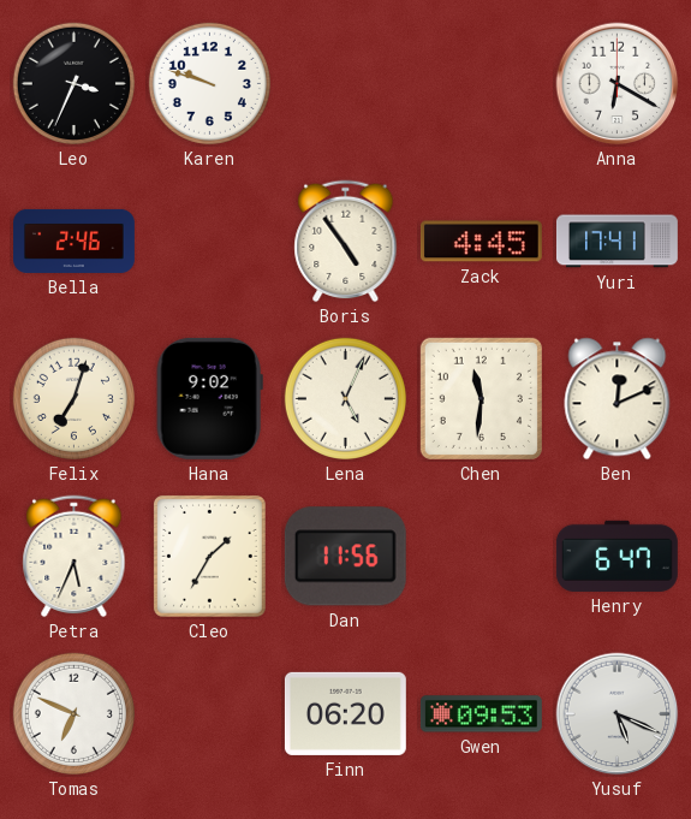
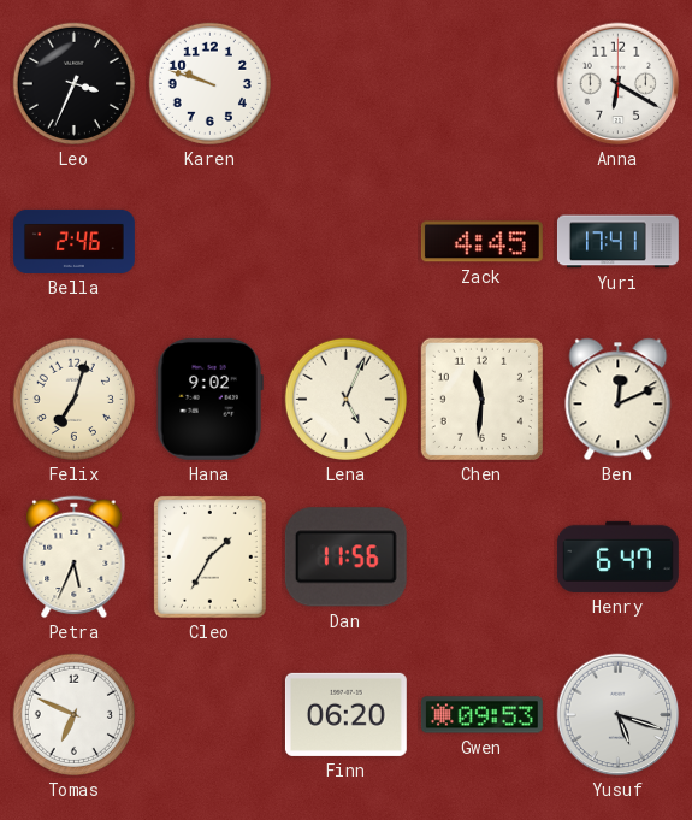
Boris: 4:54 -> none
Yusuf: 5:19 -> 5:18
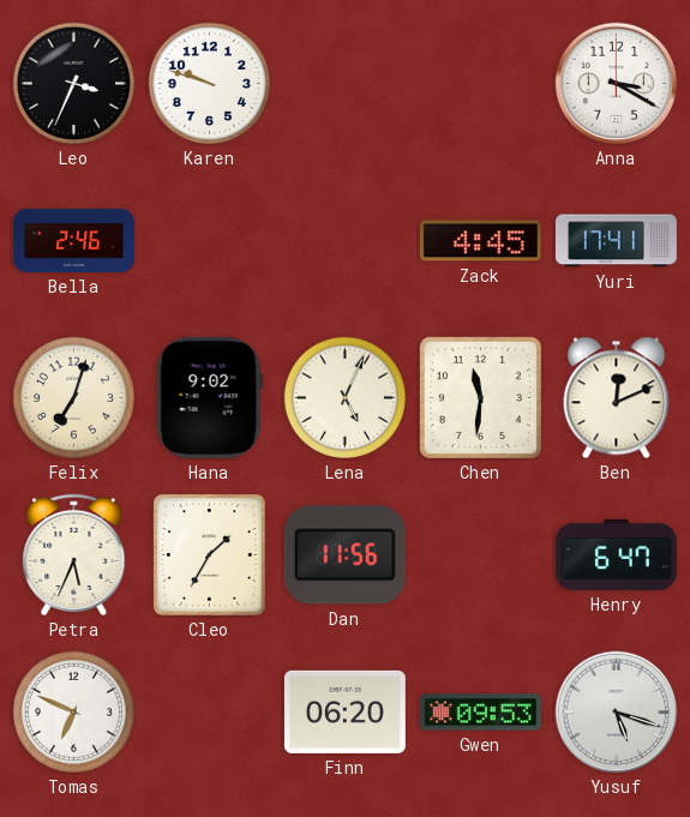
Anna: 6:20 -> 3:20
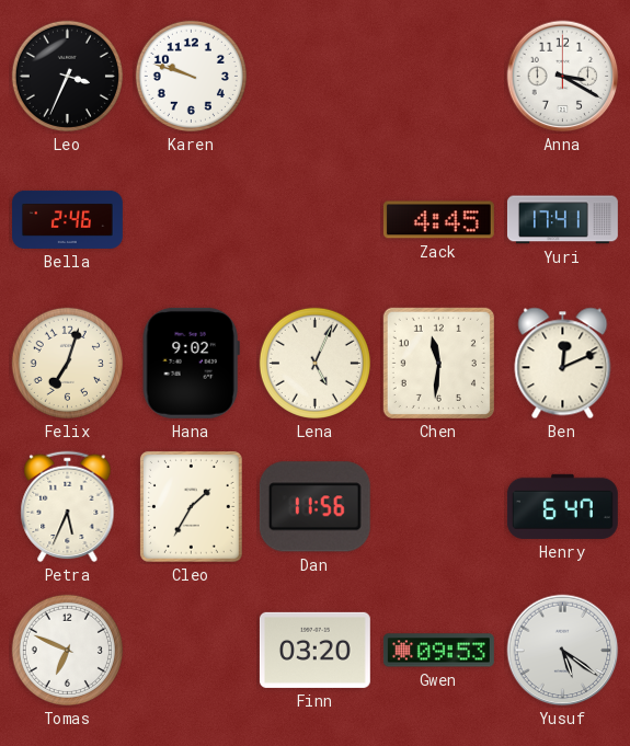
Finn: 06:20 -> 03:20
Yusuf: 5:18 -> 5:21
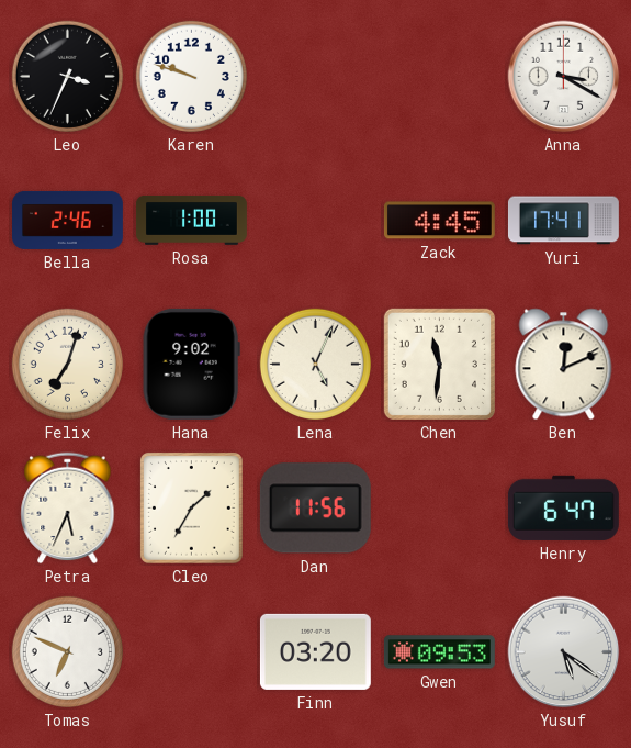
Rosa: none -> 1:00
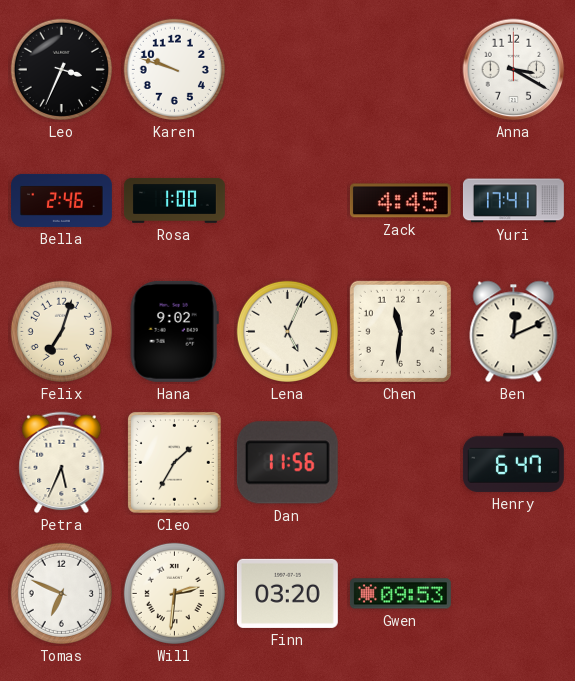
Will: none -> 2:31
Yusuf: 5:21 -> none
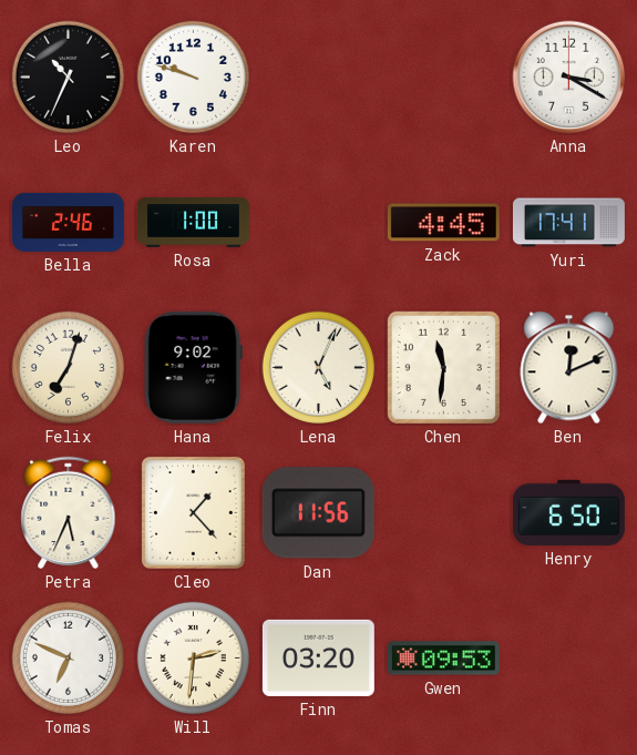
Leo: 3:34 -> 10:34
Cleo: 1:35 -> 1:23
Henry: 6:47 -> 6:50
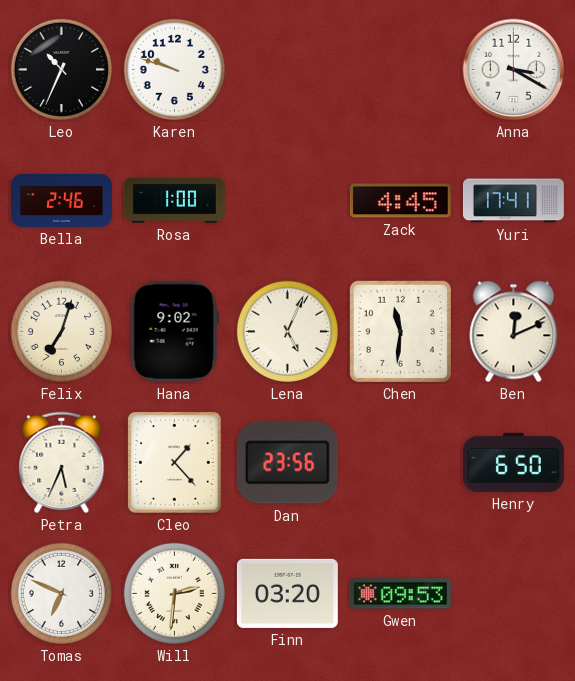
Dan: 11:56 -> 23:56
